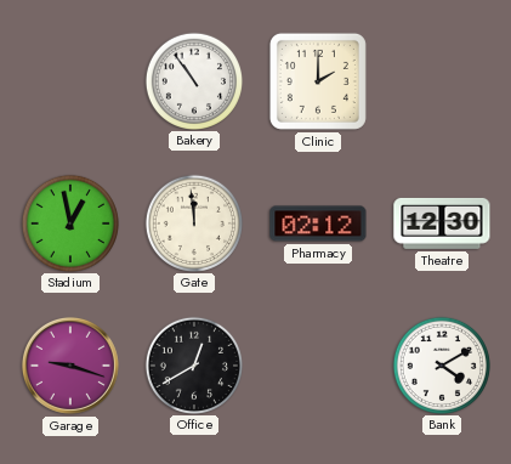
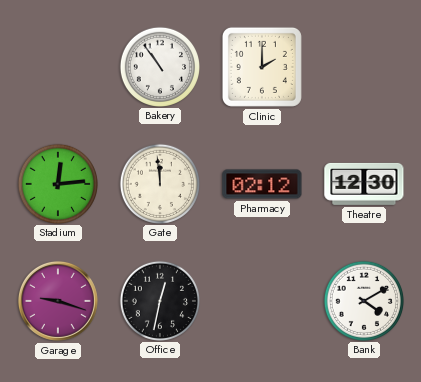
Stadium: 12:58 -> 12:14
Office: 12:40 -> 12:32
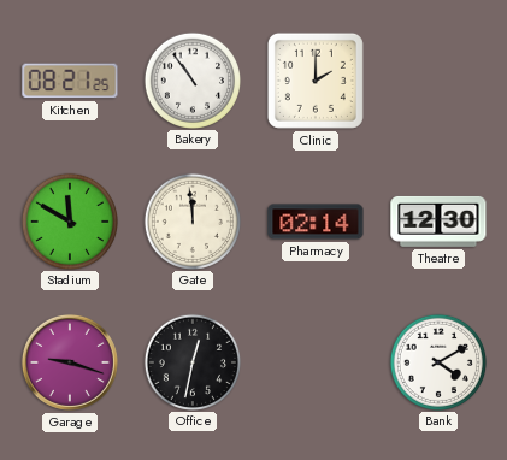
Kitchen: none -> 08:21
Stadium: 12:14 -> 11:50
Pharmacy: 02:12 -> 02:14
